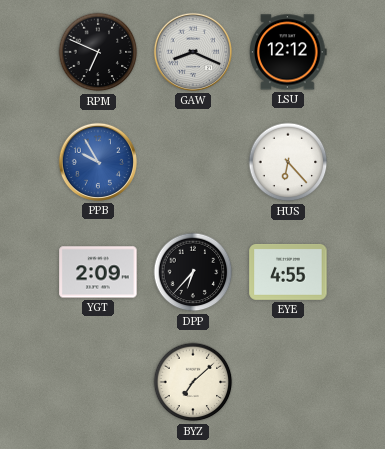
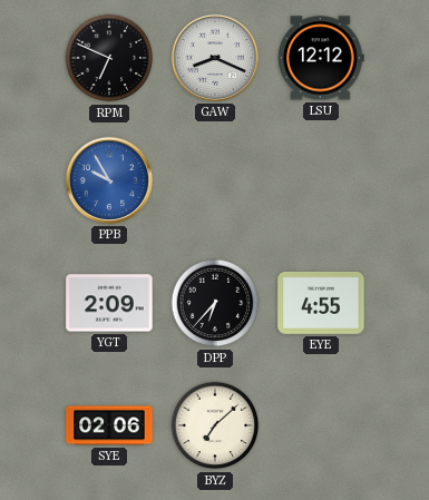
HUS: 6:23 -> none
SYE: none -> 02:06
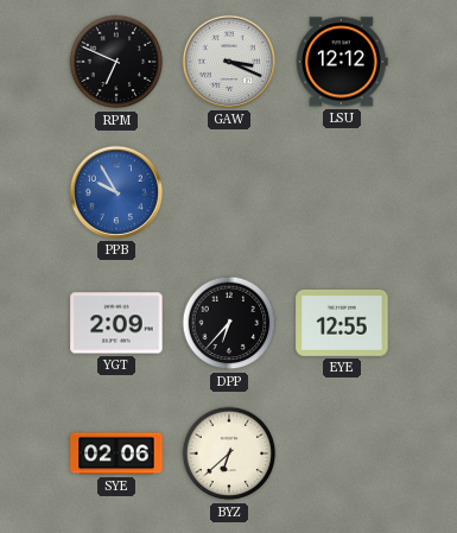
GAW: 8:19 -> 3:19
EYE: 4:55 -> 12:55
BYZ: 7:08 -> 6:38
